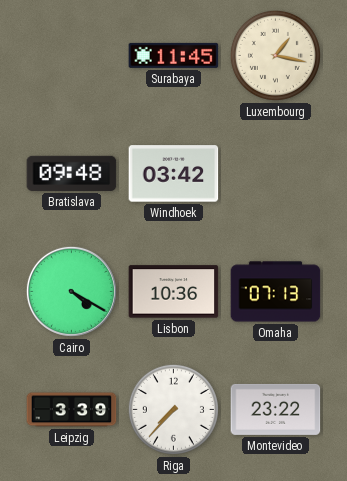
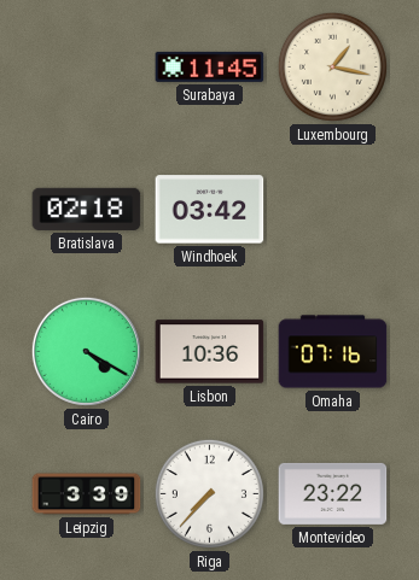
Bratislava: 09:48 -> 02:18
Omaha: 07:13 -> 07:16
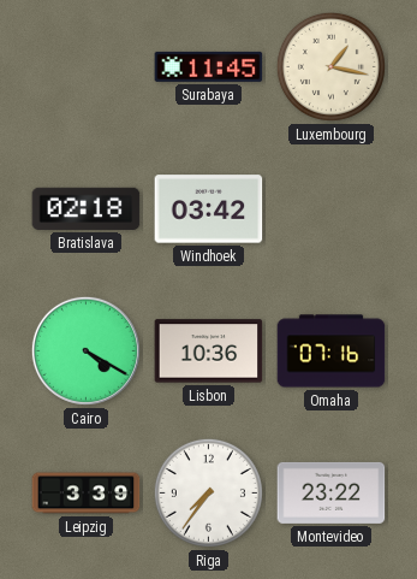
Riga: 7:37 -> 7:36
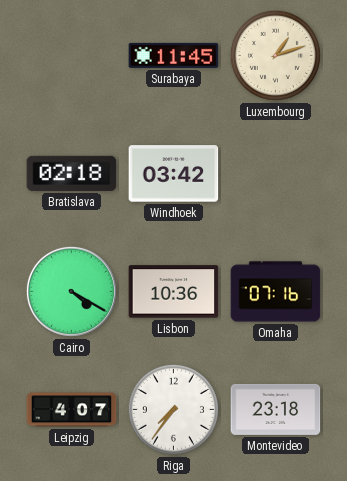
Luxembourg: 1:17 -> 1:12
Leipzig: 3:39 -> 4:07
Montevideo: 23:22 -> 23:18
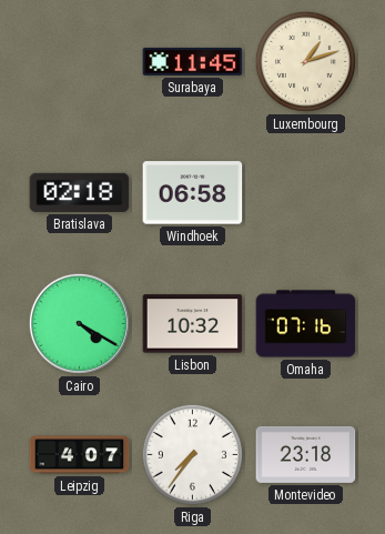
Windhoek: 03:42 -> 06:58
Lisbon: 10:36 -> 10:32
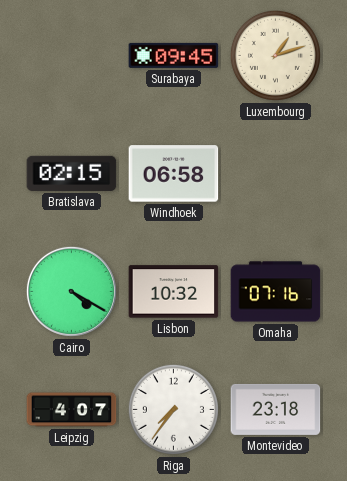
Surabaya: 11:45 -> 09:45
Bratislava: 02:18 -> 02:15
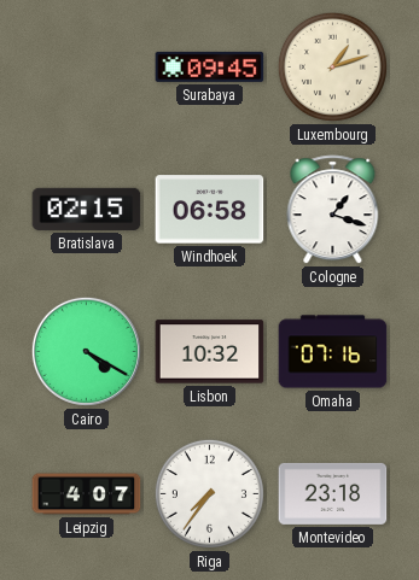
Cologne: none -> 1:18
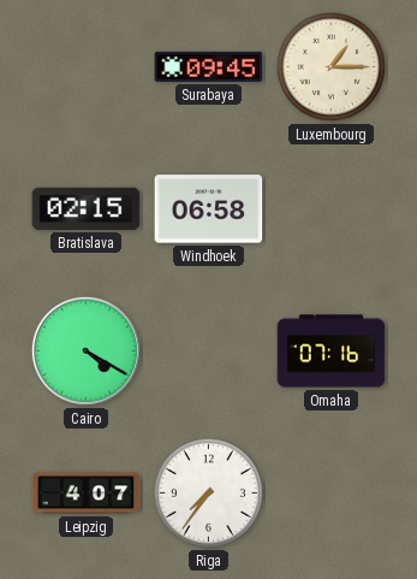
Luxembourg: 1:12 -> 1:15
Cologne: 1:18 -> none
Lisbon: 10:32 -> none
Montevideo: 23:18 -> none
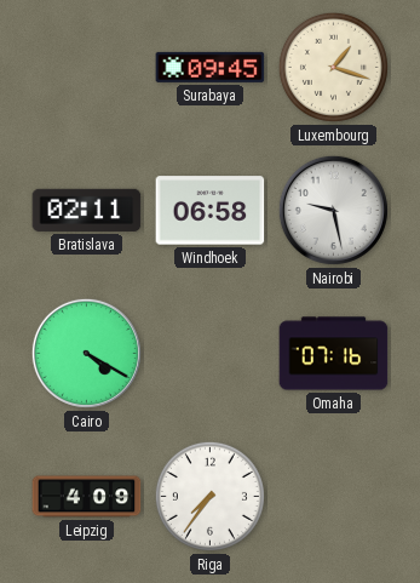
Luxembourg: 1:15 -> 1:18
Bratislava: 02:15 -> 02:11
Nairobi: none -> 9:28
Leipzig: 4:07 -> 4:09
